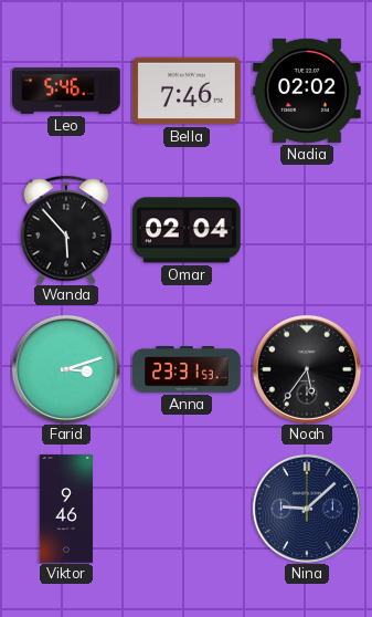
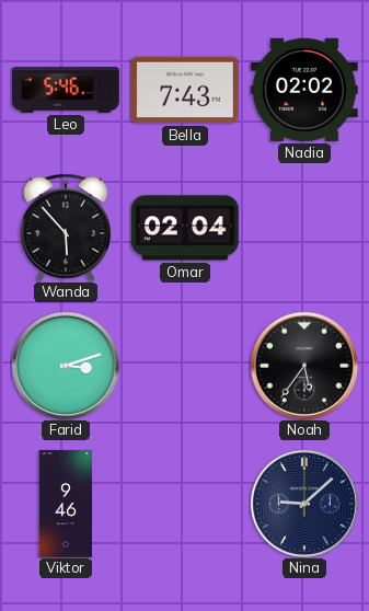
Bella: 7:46 -> 7:43
Anna: 23:31 -> none
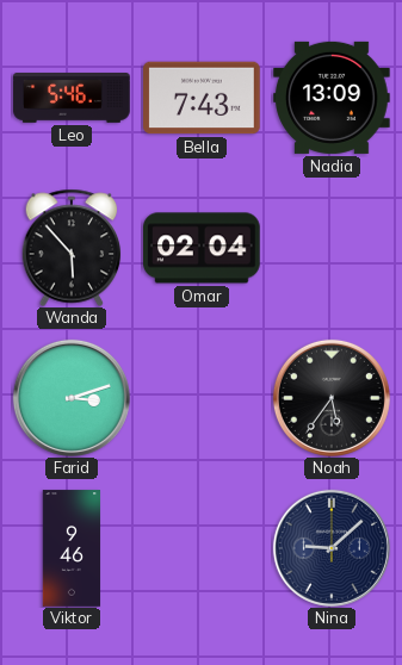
Nadia: 02:02 -> 13:09
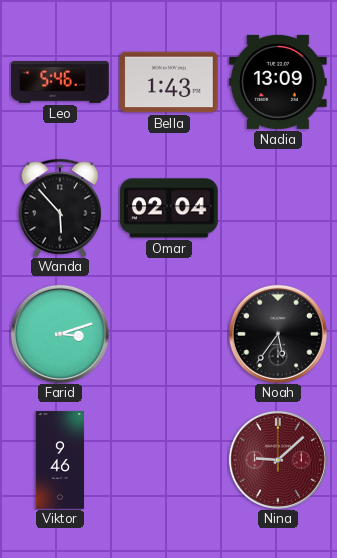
Bella: 7:43 -> 1:43
Nina dial: navy -> burgundy
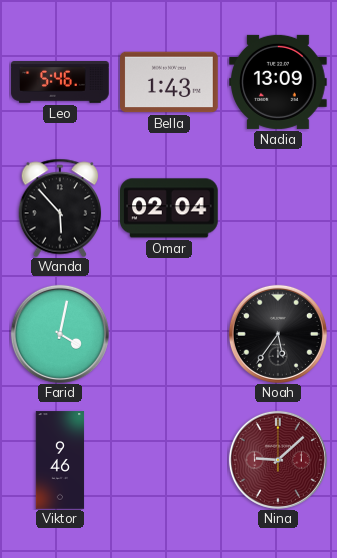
Farid: 3:12 -> 4:02
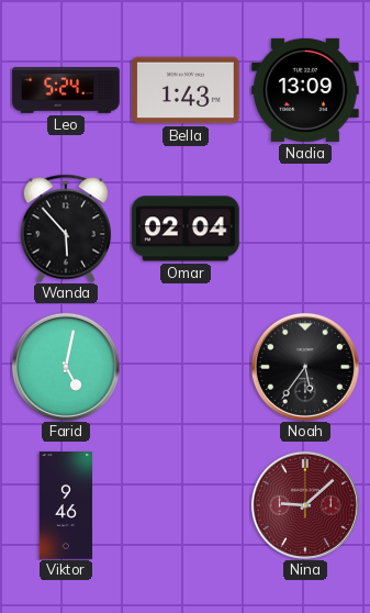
Leo: 5:46 -> 5:24
Farid: 4:02 -> 5:02
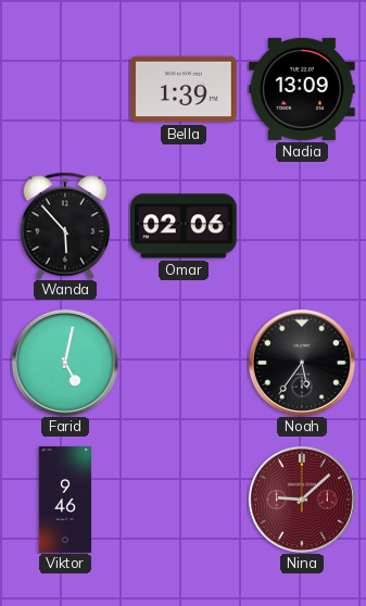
Leo: 5:24 -> none
Bella: 1:43 -> 1:39
Omar: 02:04 -> 02:06
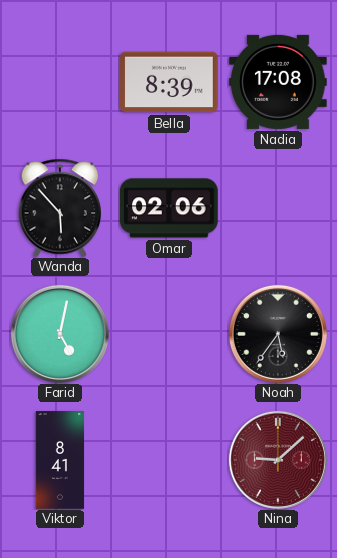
Bella: 1:39 -> 8:39
Nadia: 13:09 -> 17:08
Viktor: 9:46 -> 8:41
